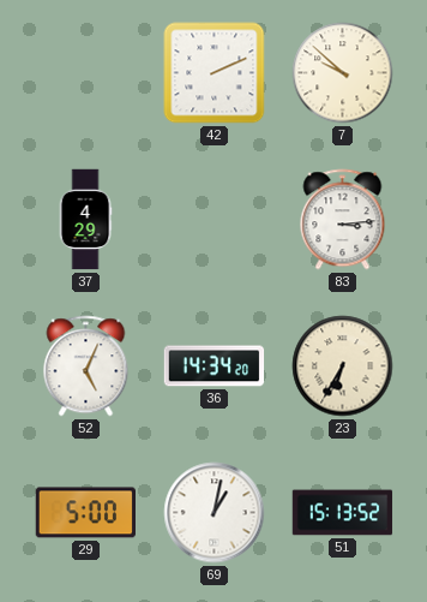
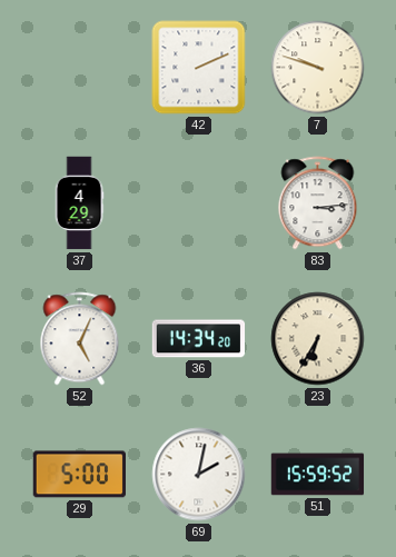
7: 9:52 -> 9:48
69: 1:02 -> 2:02
51: 15:13 -> 15:59
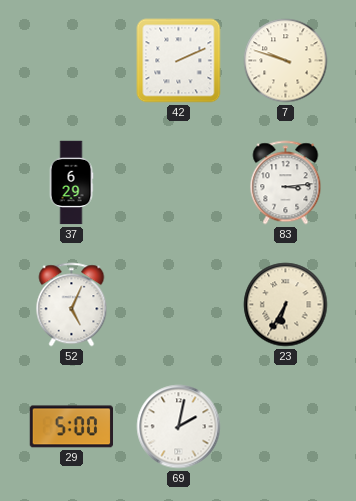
37: 4:29 -> 6:29
36: 14:34 -> none
51: 15:59 -> none
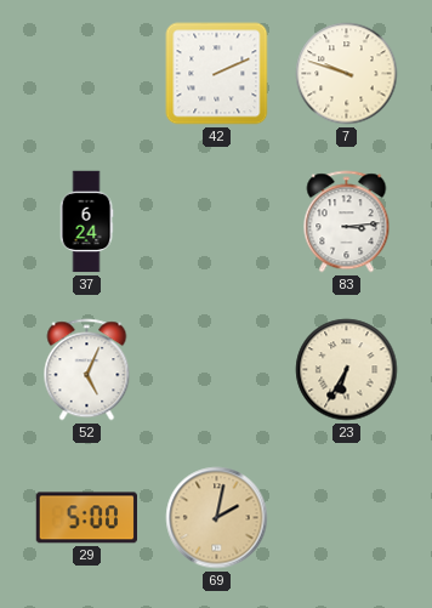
37: 6:29 -> 6:24
69 dial: white -> champagne
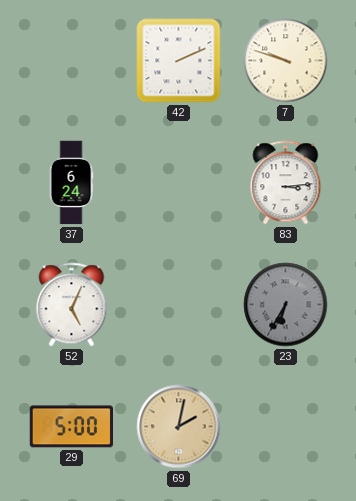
23 dial: cream -> grey
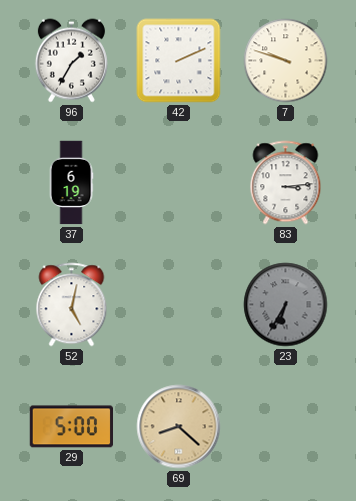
96: none -> 1:35
37: 6:24 -> 6:19
52: 5:04 -> 5:02
69: 2:02 -> 8:22
